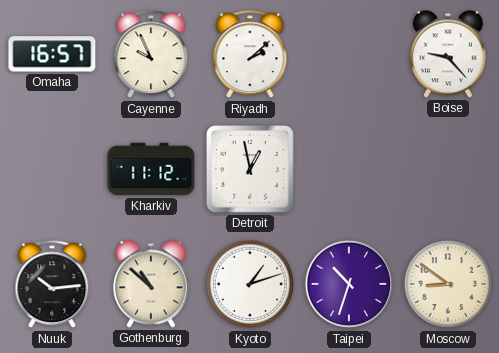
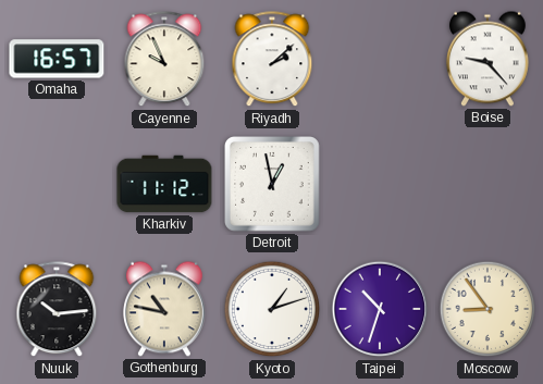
Gothenburg: 10:52 -> 10:47
Moscow: 8:51 -> 8:54
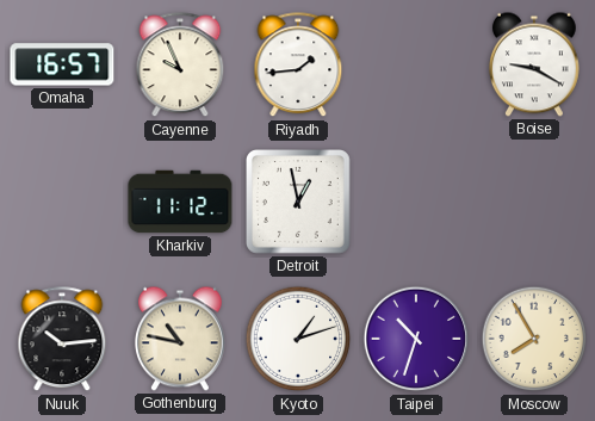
Riyadh: 2:08 -> 1:44
Boise: 9:23 -> 9:20
Moscow: 8:54 -> 7:55
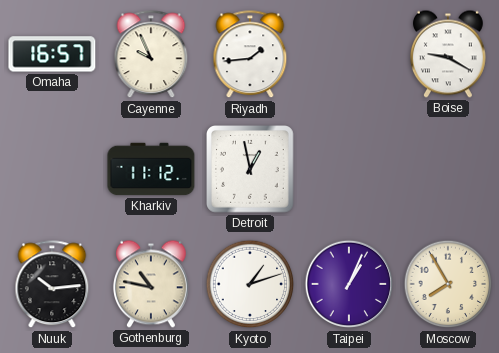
Taipei: 10:33 -> 1:04
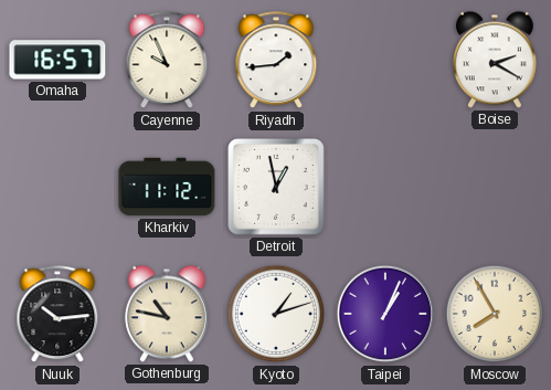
Boise: 9:20 -> 2:20
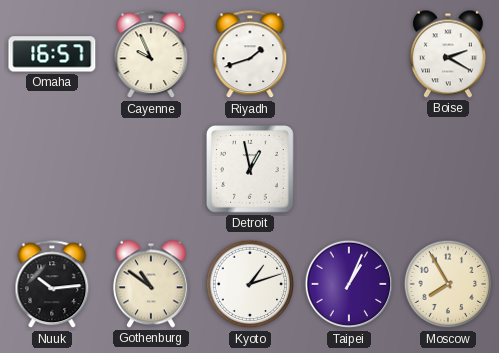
Riyadh: 1:44 -> 1:42
Kharkiv: 11:12 -> none
Gothenburg: 10:47 -> 10:51
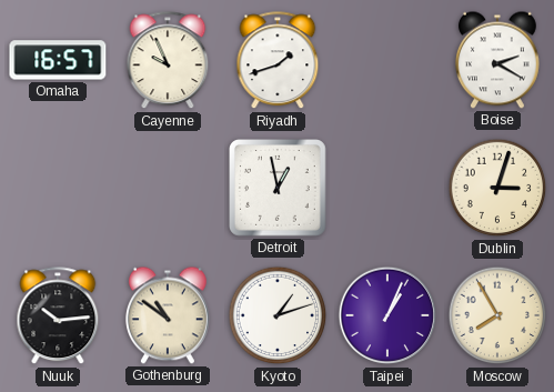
Dublin: none -> 3:03
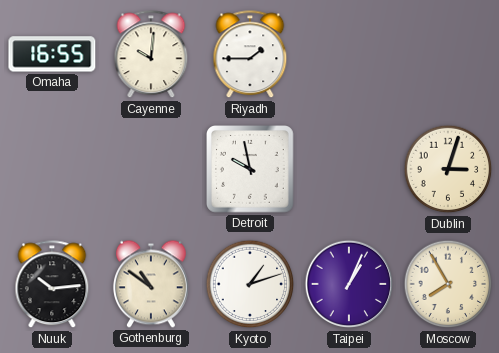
Omaha: 16:57 -> 16:55
Cayenne: 9:56 -> 10:01
Riyadh: 1:42 -> 1:45
Boise: 2:20 -> none
Detroit: 12:58 -> 9:58
